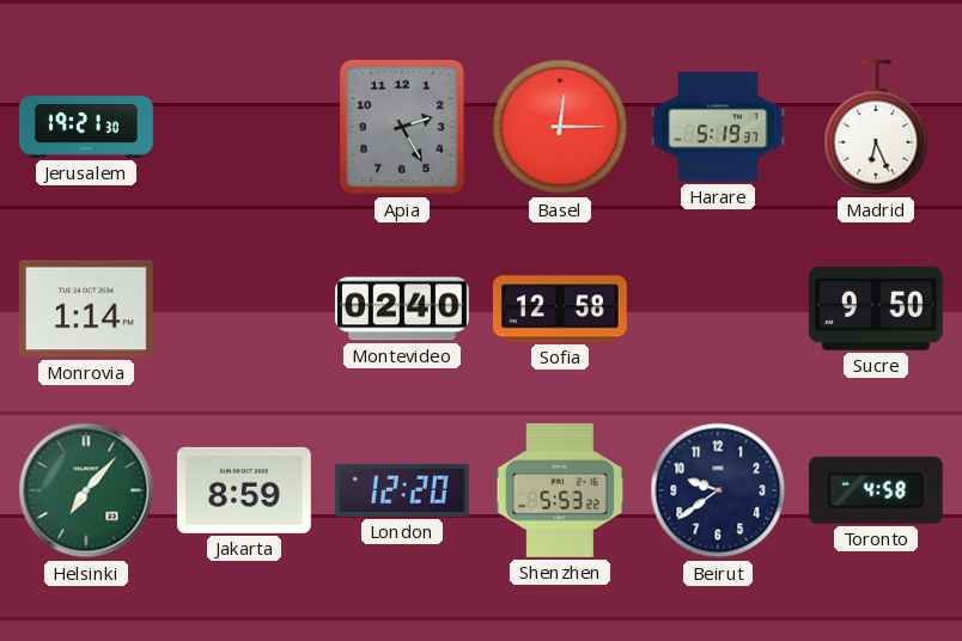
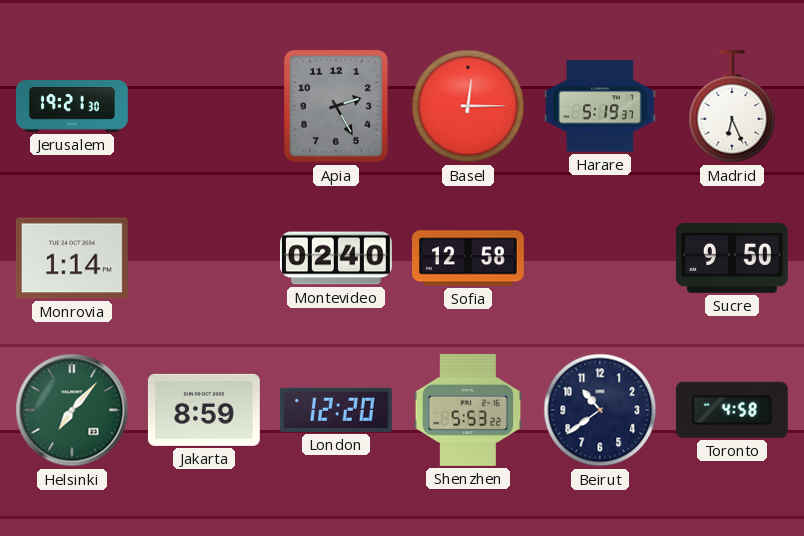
Beirut: 9:39 -> 10:39
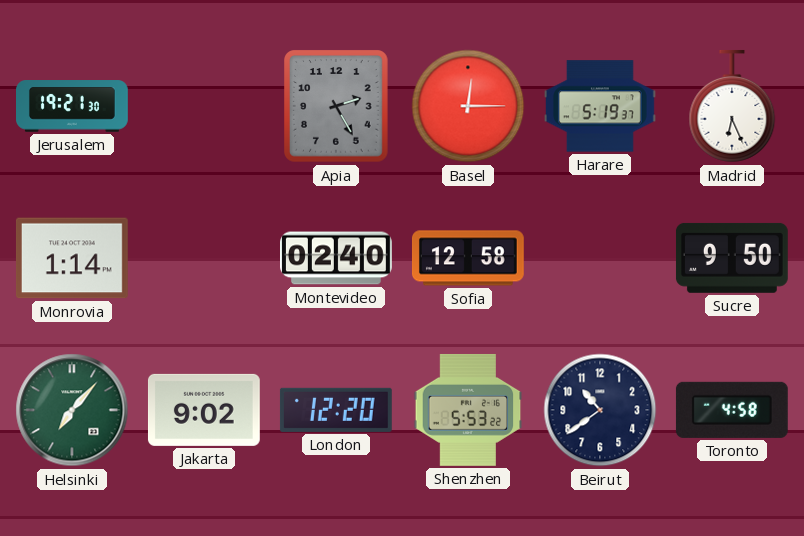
Jakarta: 8:59 -> 9:02
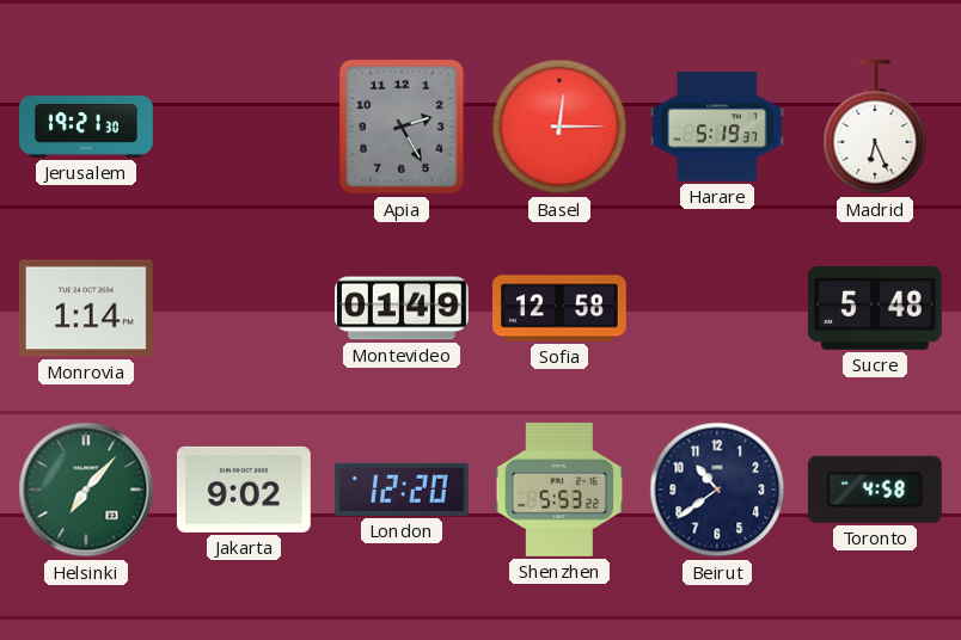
Montevideo: 02:40 -> 01:49
Sucre: 9:50 -> 5:48
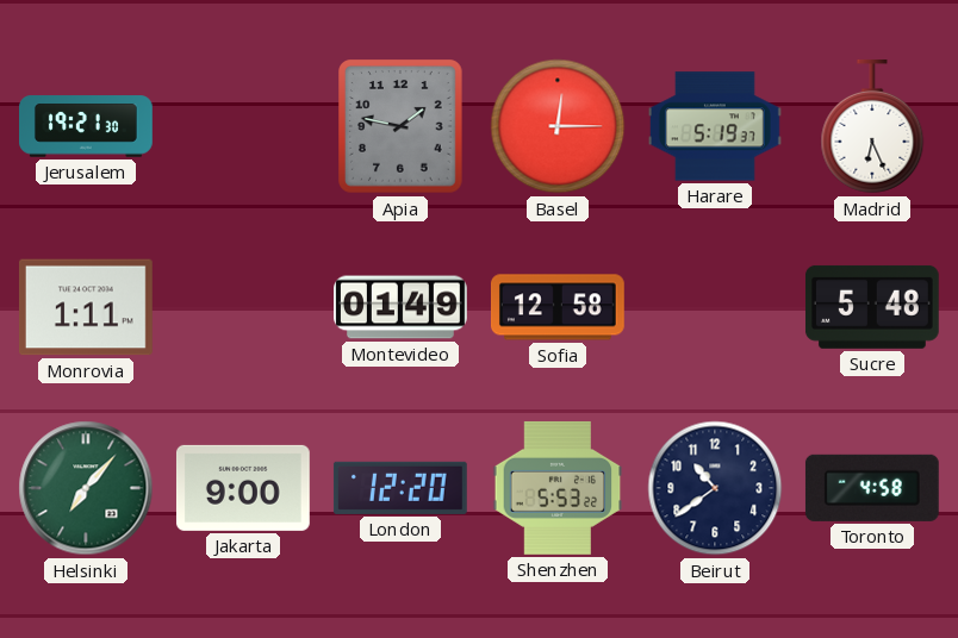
Apia: 2:25 -> 1:47
Monrovia: 1:14 -> 1:11
Jakarta: 9:02 -> 9:00
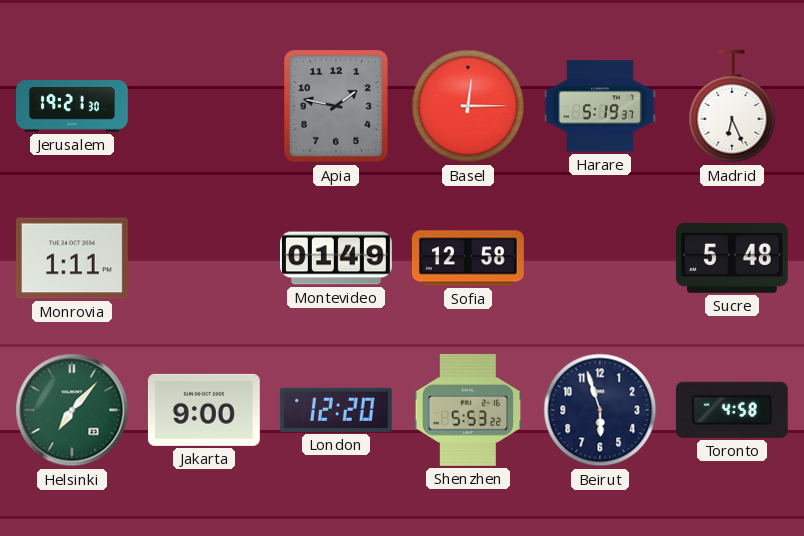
Beirut: 10:39 -> 5:57
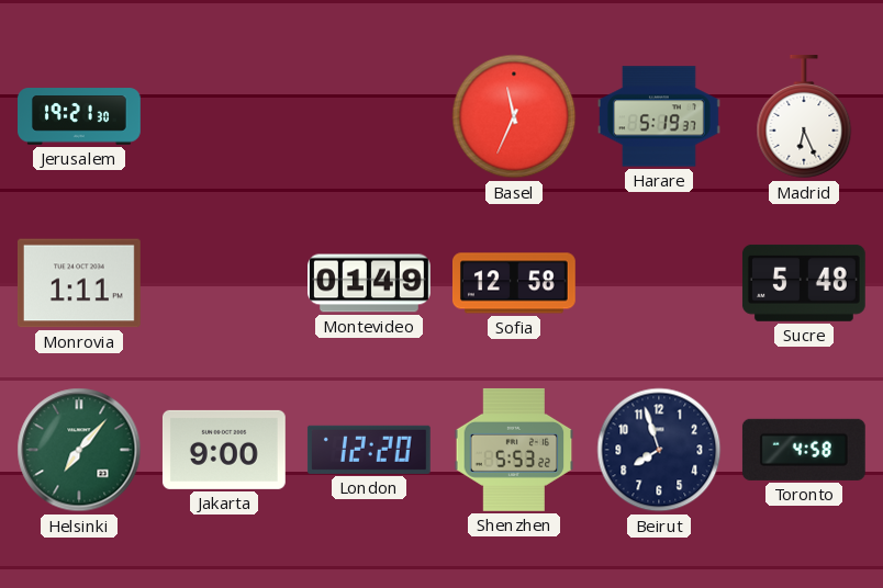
Apia: 1:47 -> none
Basel: 12:15 -> 11:34
Beirut: 5:57 -> 7:57
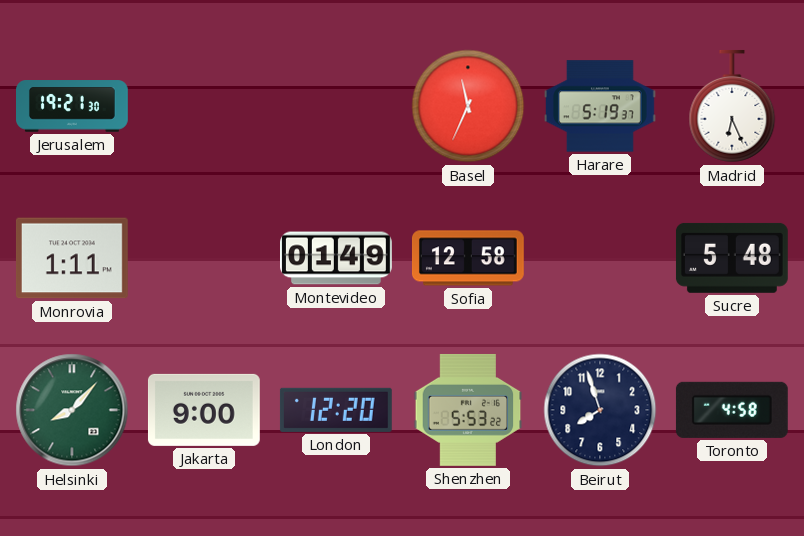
Helsinki: 7:07 -> 8:07
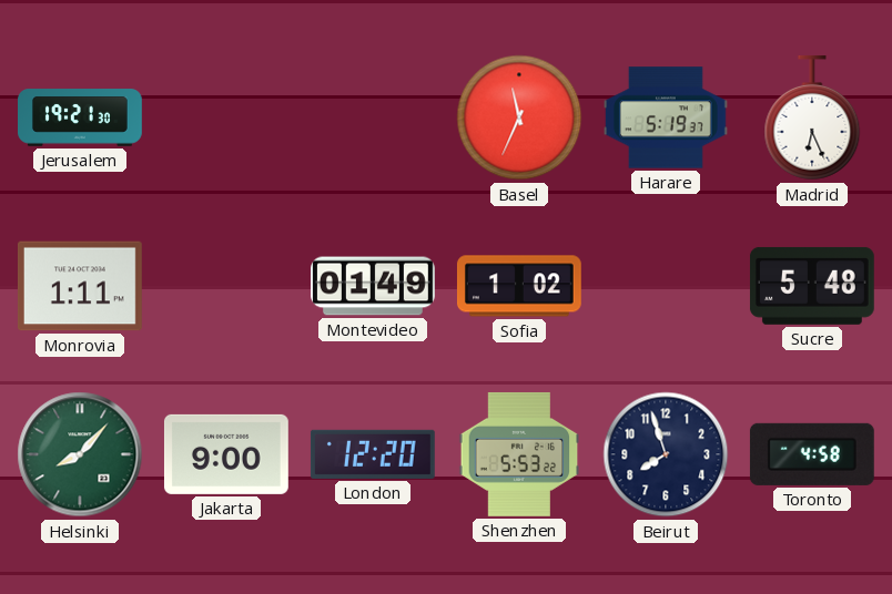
Sofia: 12:58 -> 1:02
